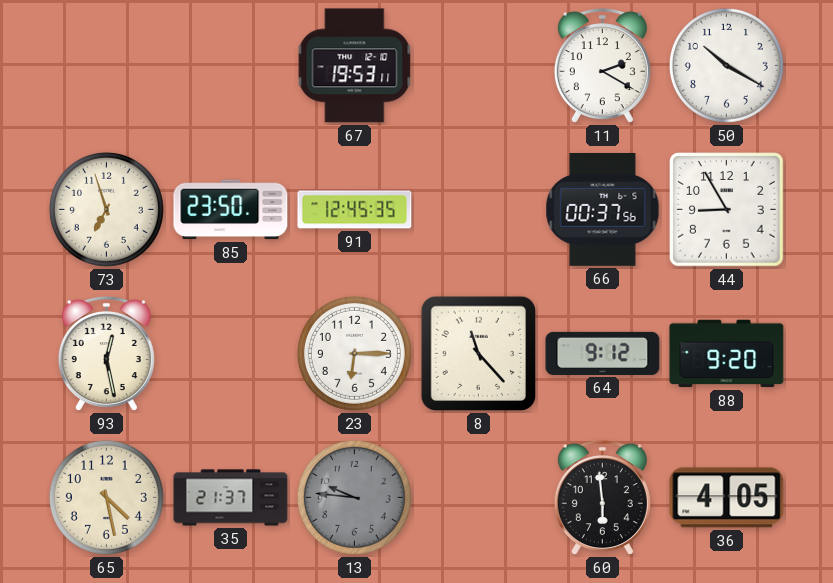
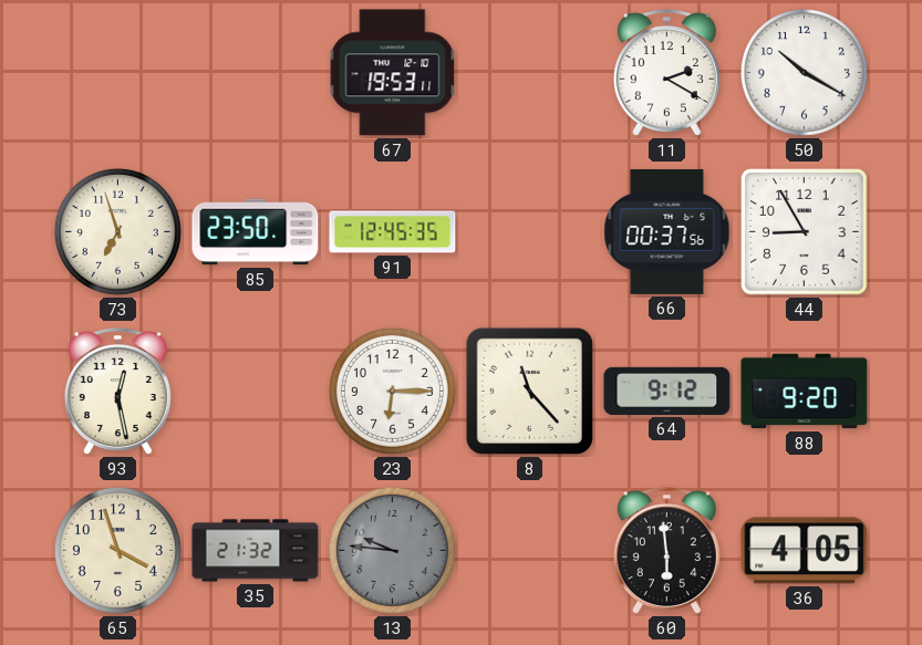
65: 4:28 -> 3:57
35: 21:37 -> 21:32
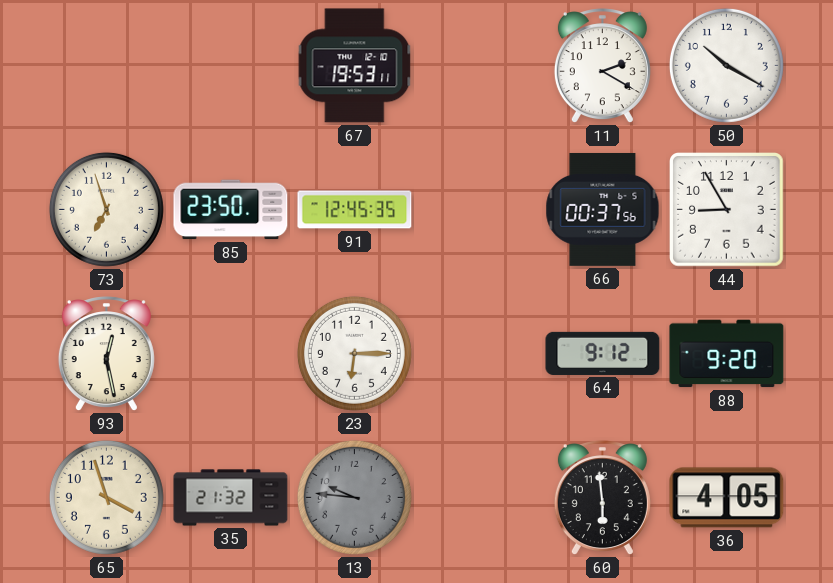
8: 11:23 -> none
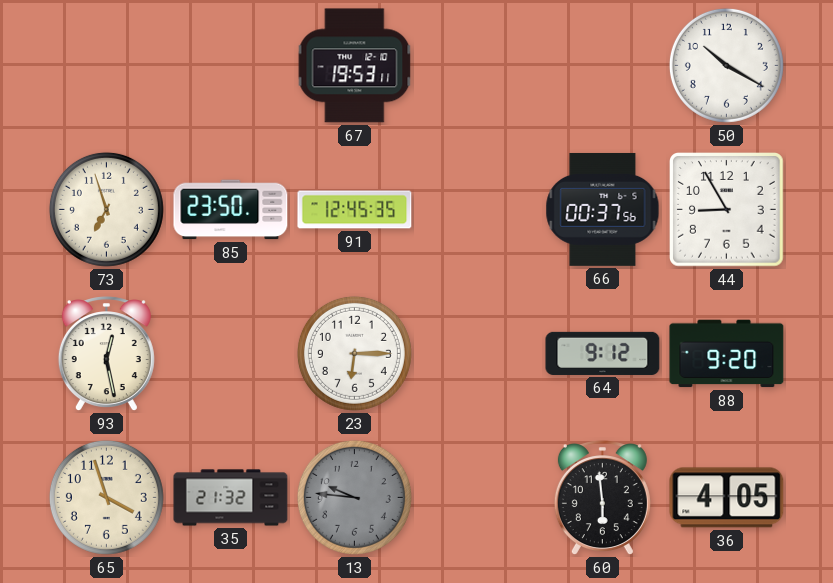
11: 2:20 -> none
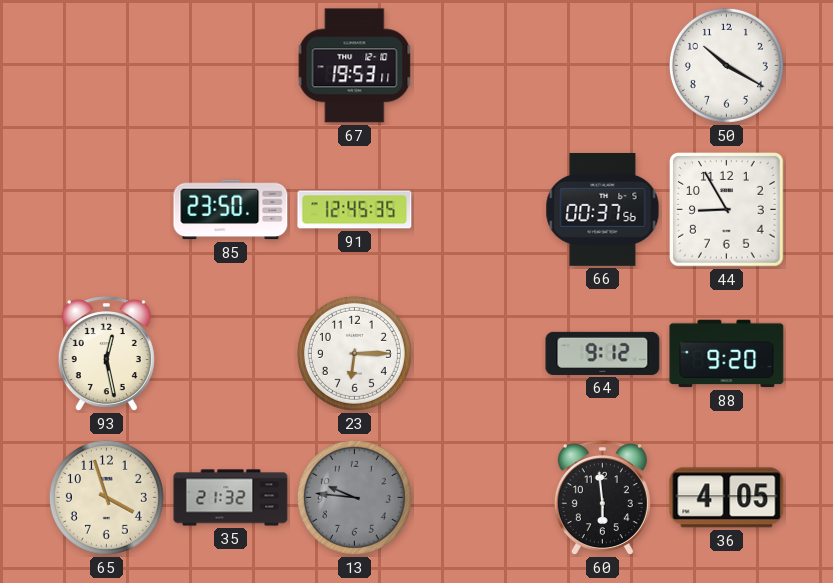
73: 6:57 -> none
